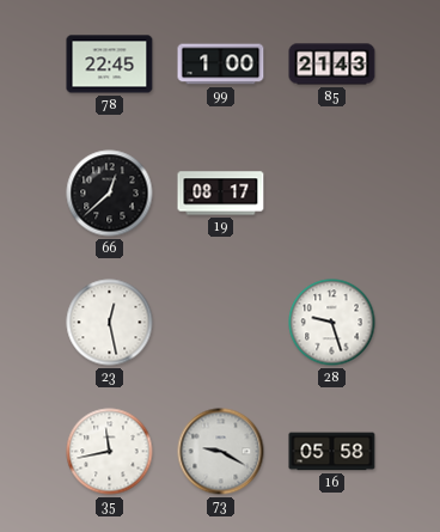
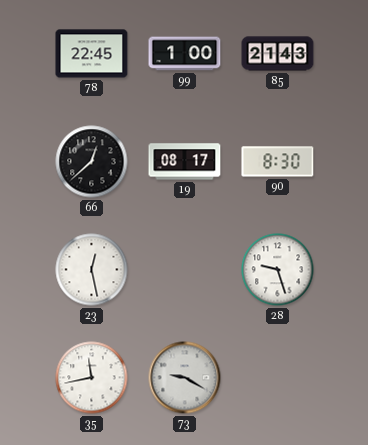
90: none -> 8:30
16: 05:58 -> none
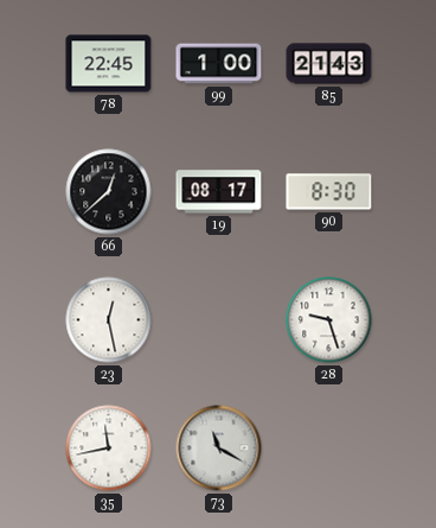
73: 9:20 -> 11:20
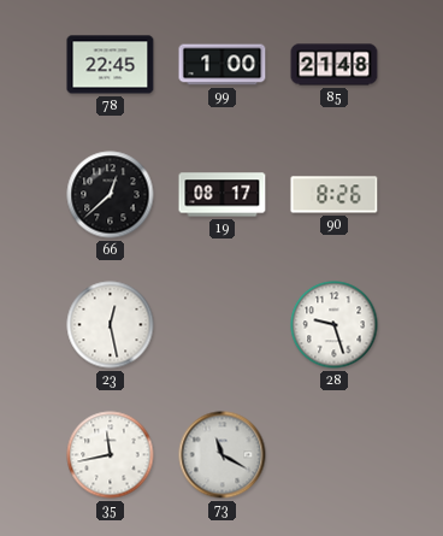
85: 21:43 -> 21:48
90: 8:30 -> 8:26
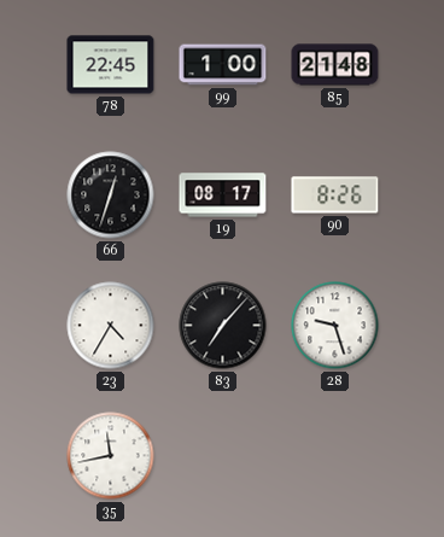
66: 12:38 -> 12:33
23: 12:28 -> 4:35
83: none -> 7:07
73: 11:20 -> none
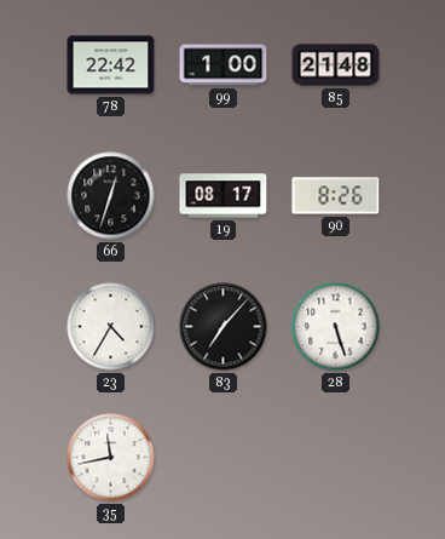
78: 22:45 -> 22:42
28: 9:27 -> 5:27
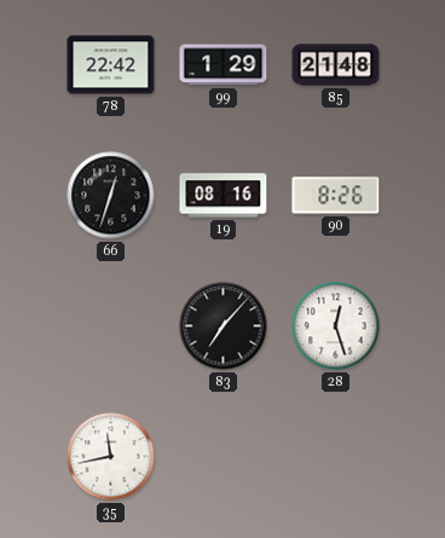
99: 1:00 -> 1:29
19: 08:17 -> 08:16
23: 4:35 -> none
28: 5:27 -> 12:27
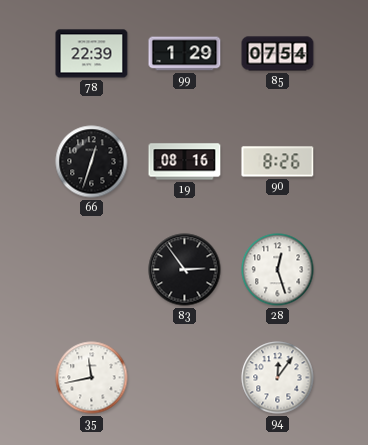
78: 22:42 -> 22:39
85: 21:48 -> 07:54
83: 7:07 -> 2:54
94: none -> 12:06
